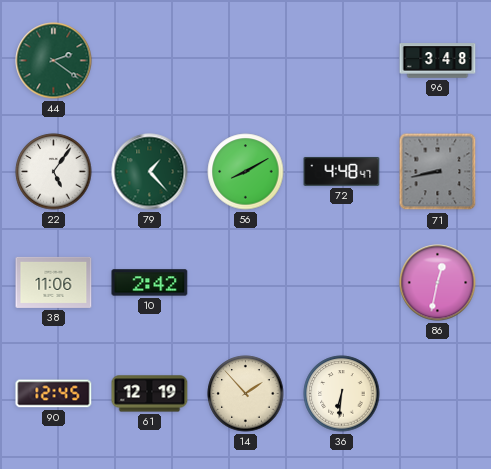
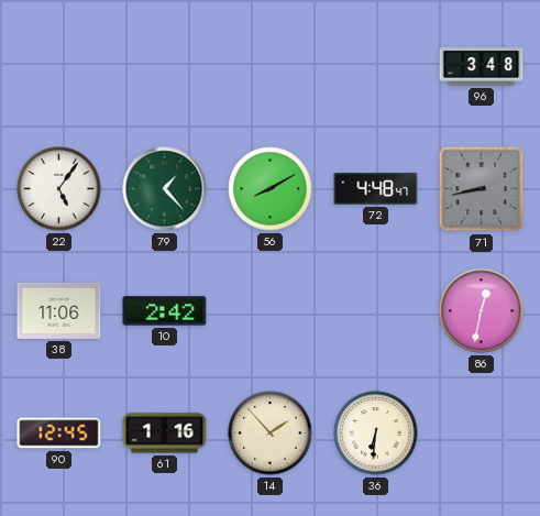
44: 2:21 -> none
61: 12:19 -> 1:16
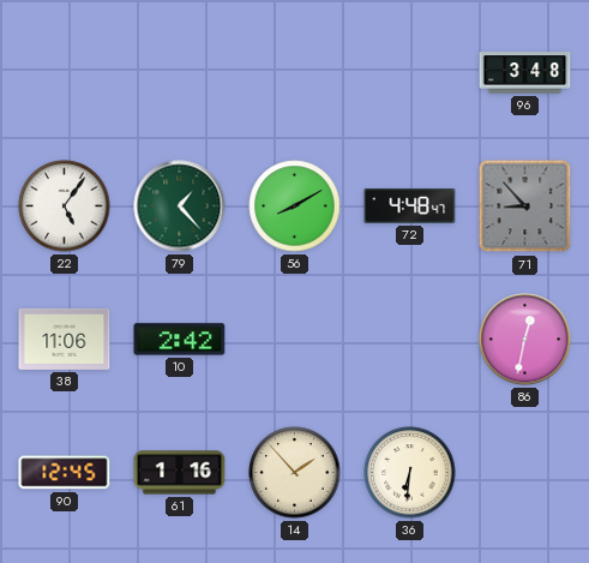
71: 8:43 -> 8:53
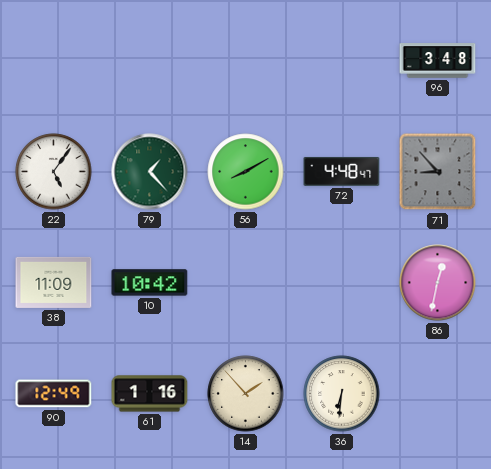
38: 11:06 -> 11:09
10: 2:42 -> 10:42
90: 12:45 -> 12:49
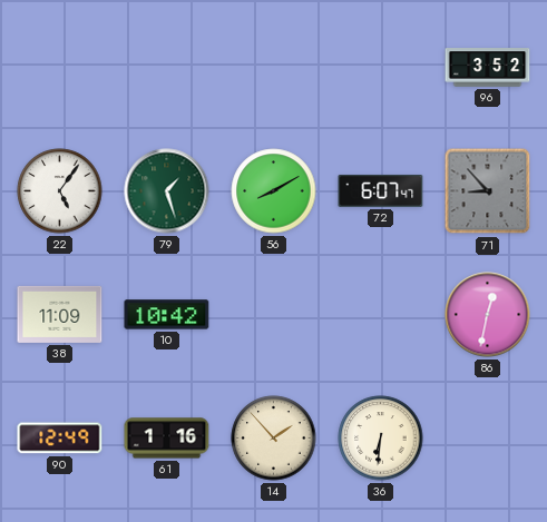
96: 3:48 -> 3:52
79: 1:23 -> 1:27
72: 4:48 -> 6:07
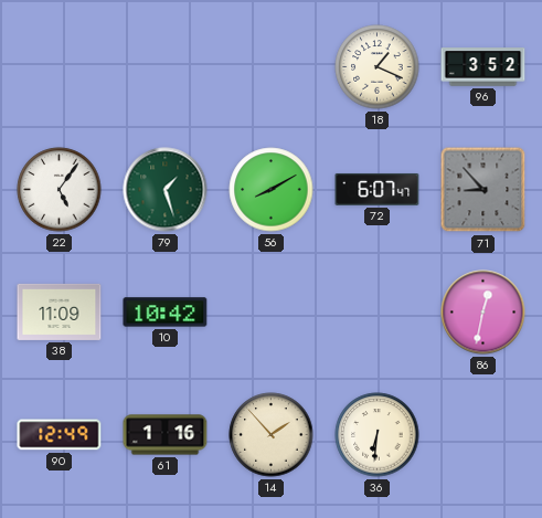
18: none -> 1:19
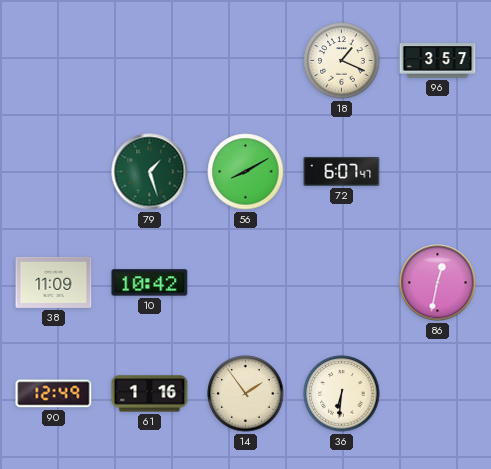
96: 3:52 -> 3:57
22: 5:06 -> none
71: 8:53 -> none
14: 1:53 -> 1:54
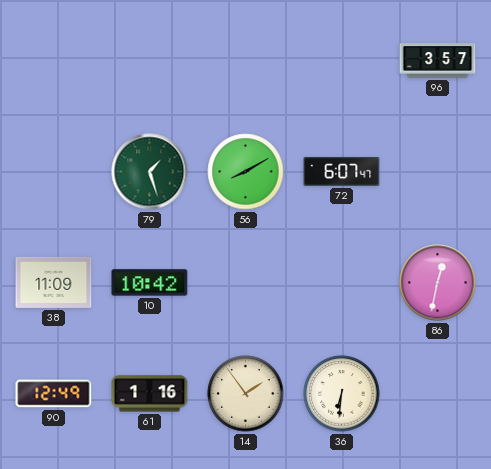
18: 1:19 -> none
